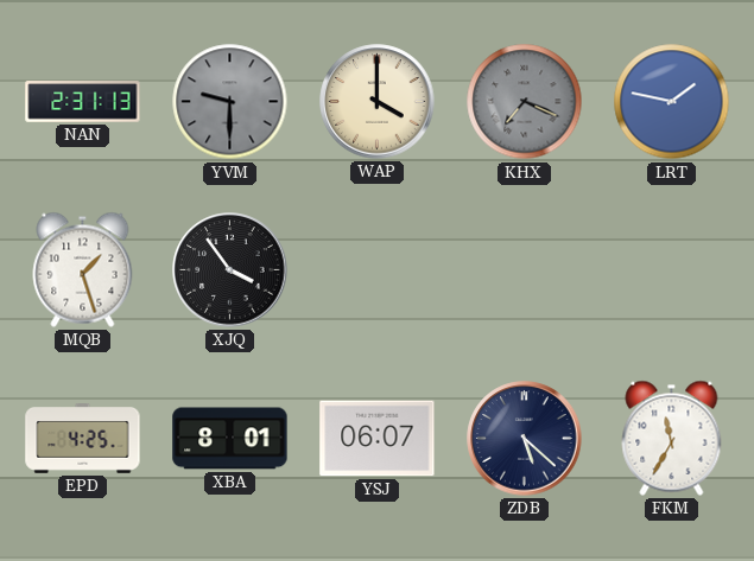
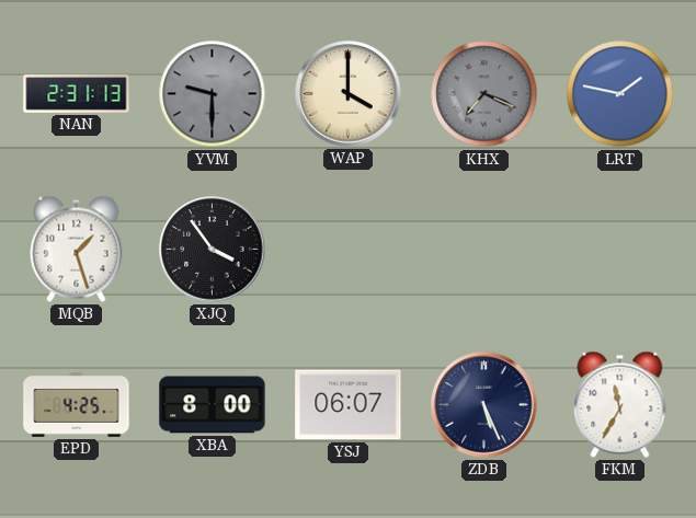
XBA: 8:01 -> 8:00
ZDB: 5:22 -> 5:26
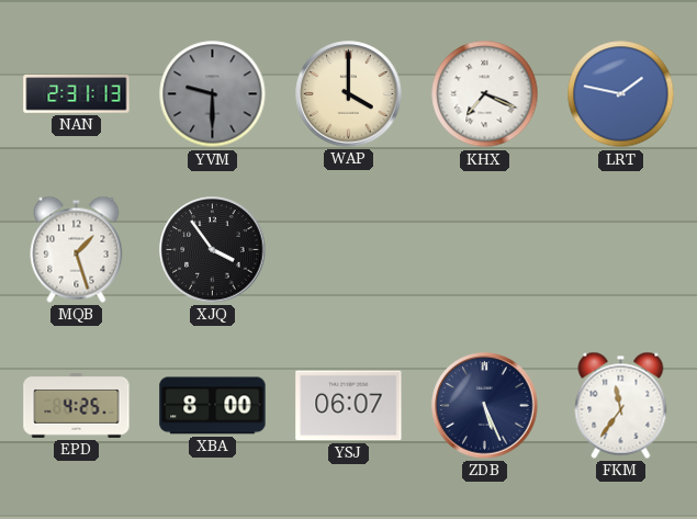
KHX dial: grey -> white
FKM: 11:35 -> 11:36
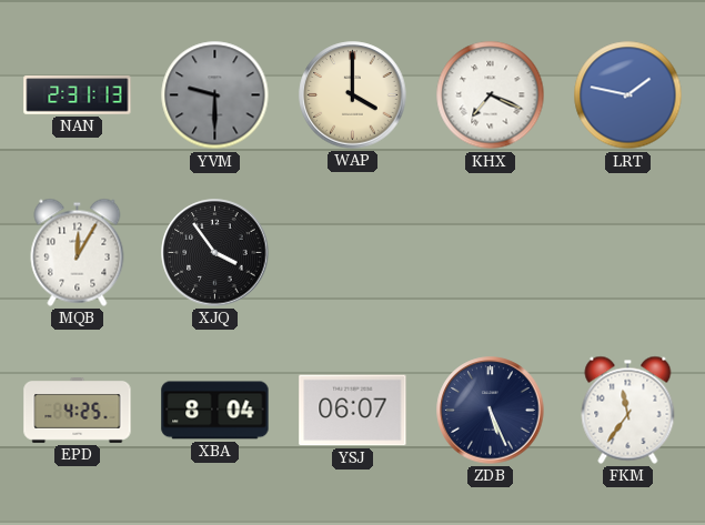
MQB: 1:27 -> 12:05
XBA: 8:00 -> 8:04
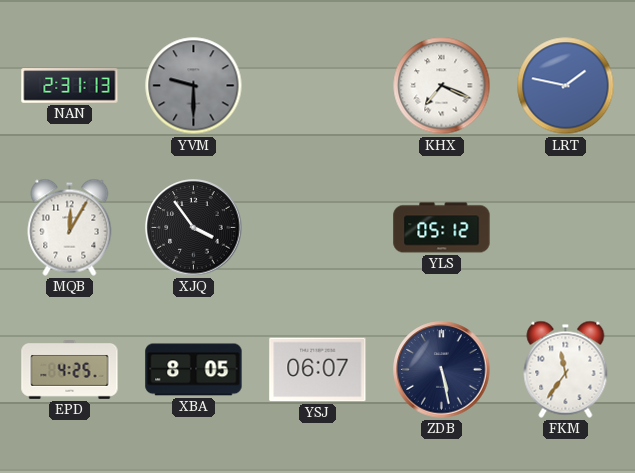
WAP: 4:00 -> none
YLS: none -> 05:12
XBA: 8:04 -> 8:05
ZDB: 5:26 -> 5:28
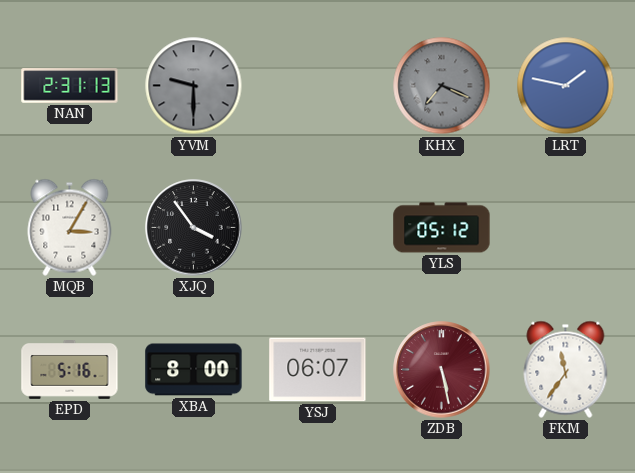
KHX dial: white -> grey
MQB: 12:05 -> 3:05
EPD: 4:25 -> 5:16
XBA: 8:05 -> 8:00
ZDB dial: navy -> burgundy
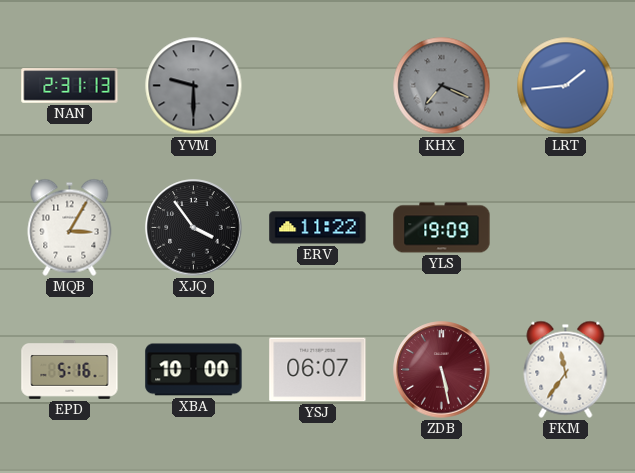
LRT: 1:47 -> 1:44
ERV: none -> 11:22
YLS: 05:12 -> 19:09
XBA: 8:00 -> 10:00
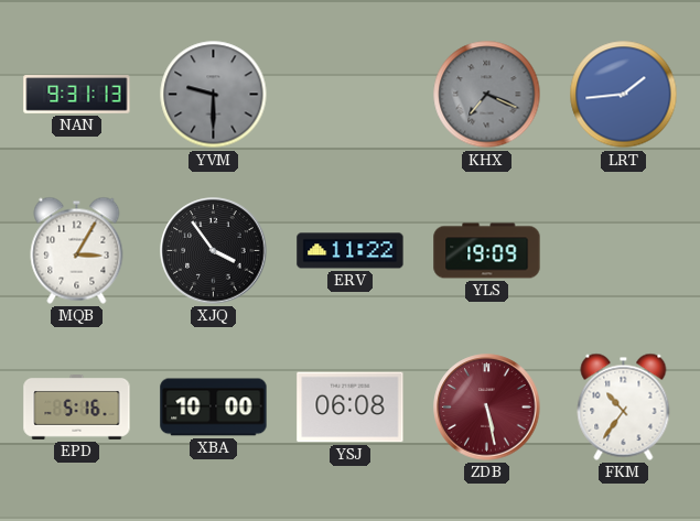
NAN: 2:31 -> 9:31
YSJ: 06:07 -> 06:08
FKM: 11:36 -> 10:36
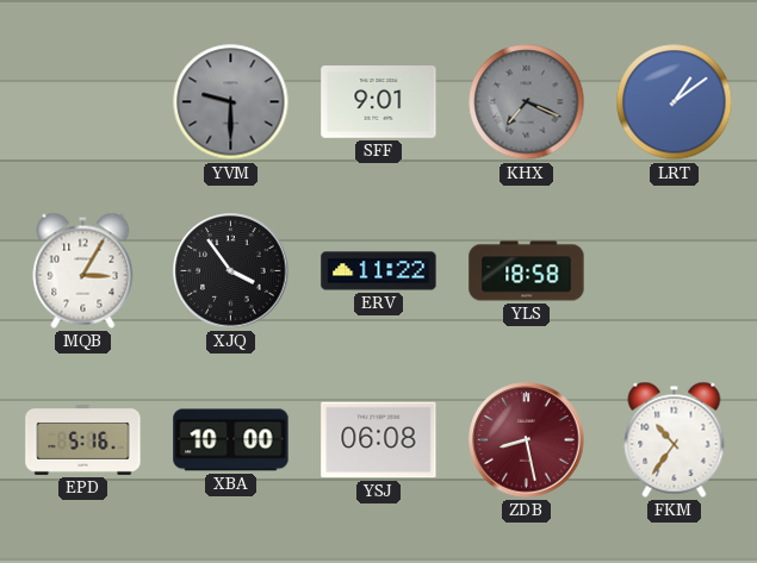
NAN: 9:31 -> none
SFF: none -> 9:01
LRT: 1:44 -> 1:09
YLS: 19:09 -> 18:58
ZDB: 5:28 -> 8:28
